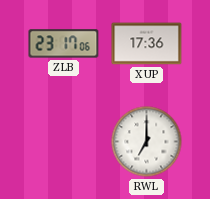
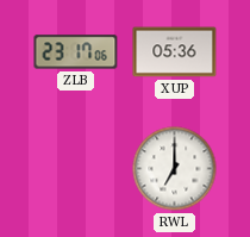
XUP: 17:36 -> 05:36
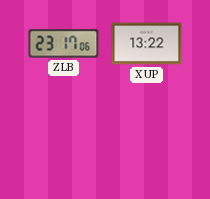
XUP: 05:36 -> 13:22
RWL: 7:00 -> none
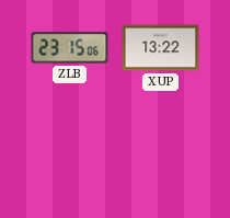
ZLB: 23:17 -> 23:15
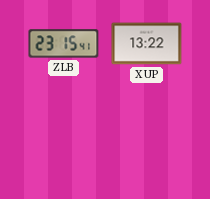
ZLB: 23:15:06 -> 23:15:41
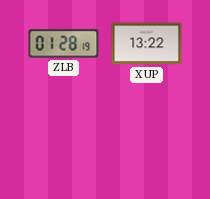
ZLB: 23:15 -> 01:28
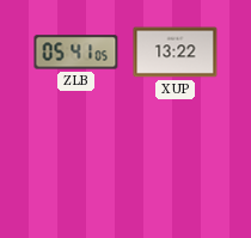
ZLB: 01:28 -> 05:41
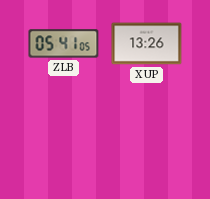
XUP: 13:22 -> 13:26
